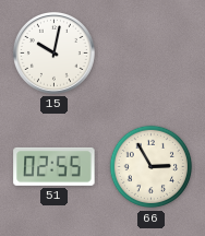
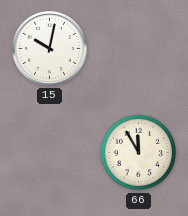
51: 02:55 -> none
66: 2:55 -> 11:55
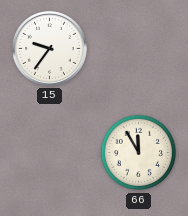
15: 10:02 -> 9:36
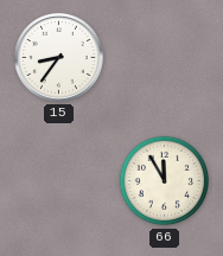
15: 9:36 -> 8:36
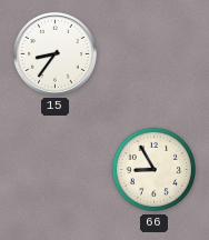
66: 11:55 -> 8:55
